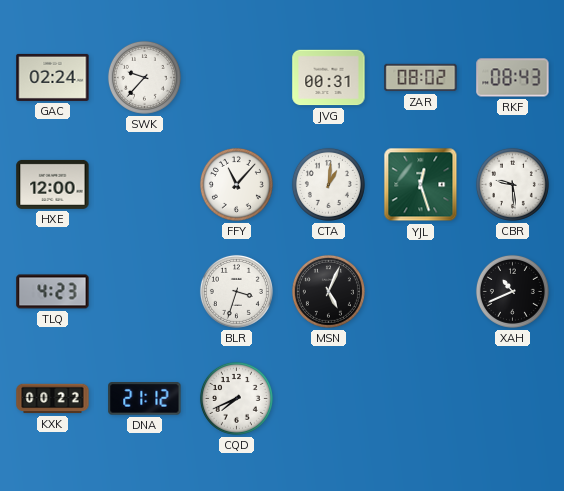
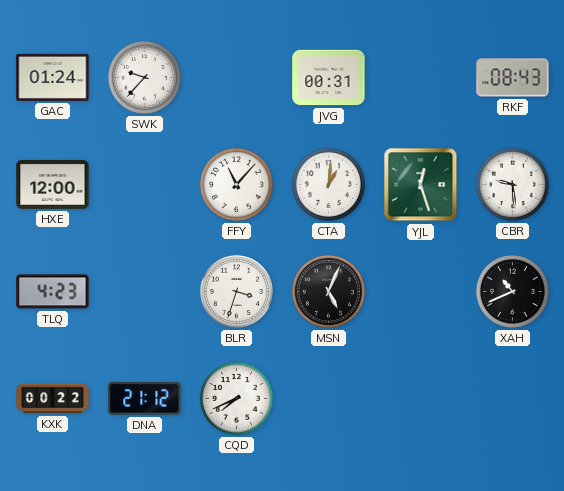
GAC: 02:24 -> 01:24
ZAR: 08:02 -> none
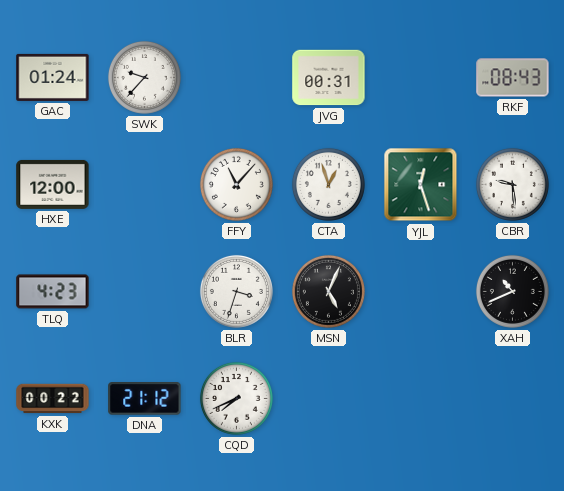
CTA: 1:01 -> 12:57
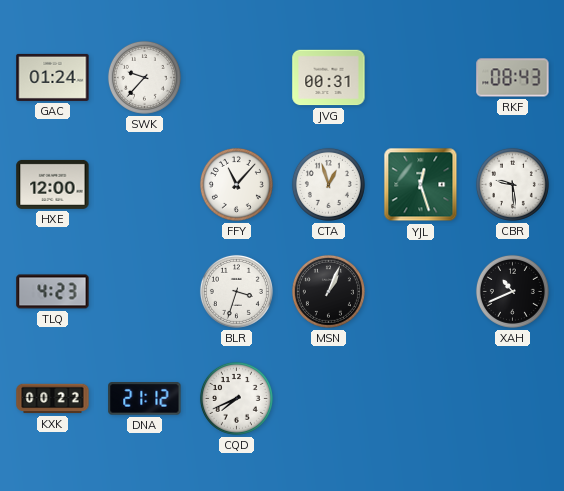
MSN: 5:04 -> 1:04
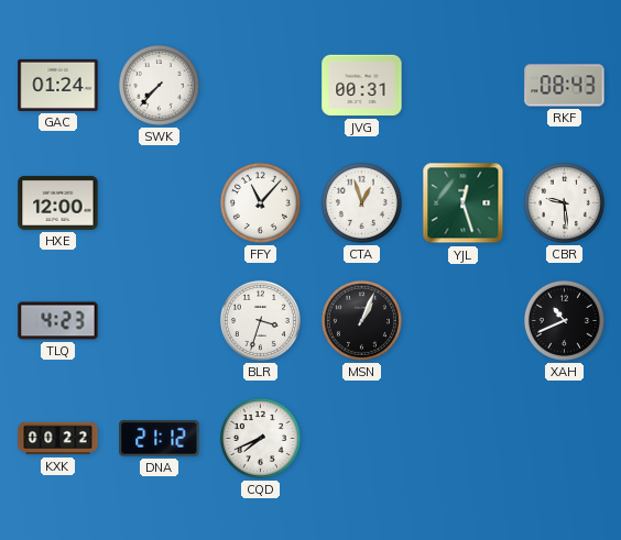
SWK: 9:37 -> 7:37
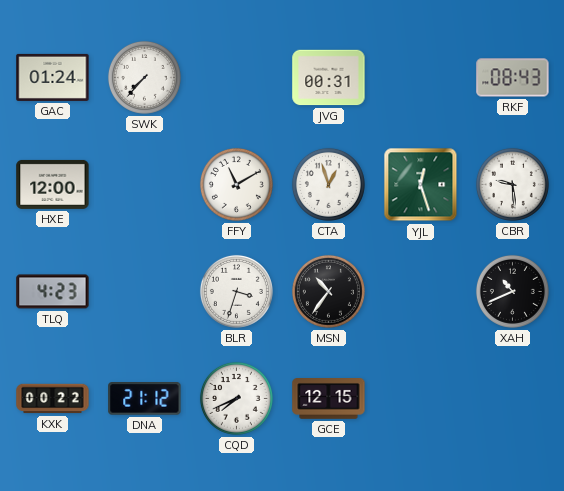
FFY: 11:07 -> 11:10
MSN: 1:04 -> 10:36
GCE: none -> 12:15
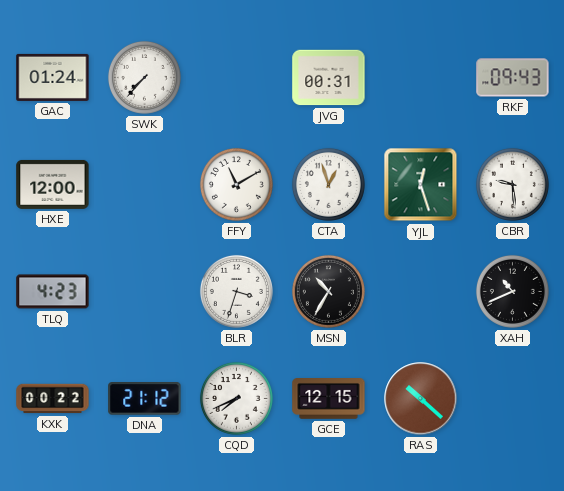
RKF: 08:43 -> 09:43
MSN: 10:36 -> 10:35
RAS: none -> 10:22
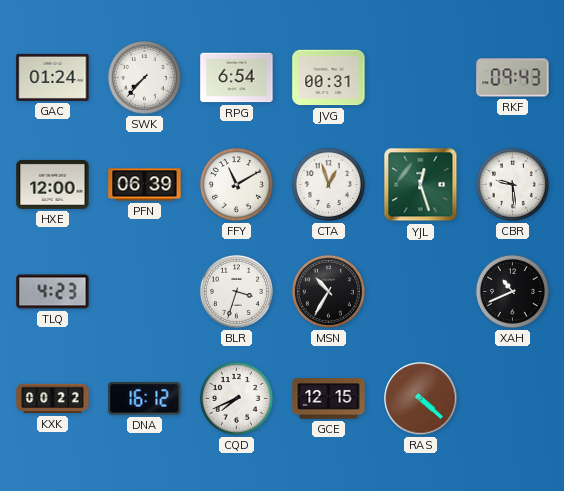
RPG: none -> 6:54
PFN: none -> 06:39
DNA: 21:12 -> 16:12
RAS: 10:22 -> 4:22
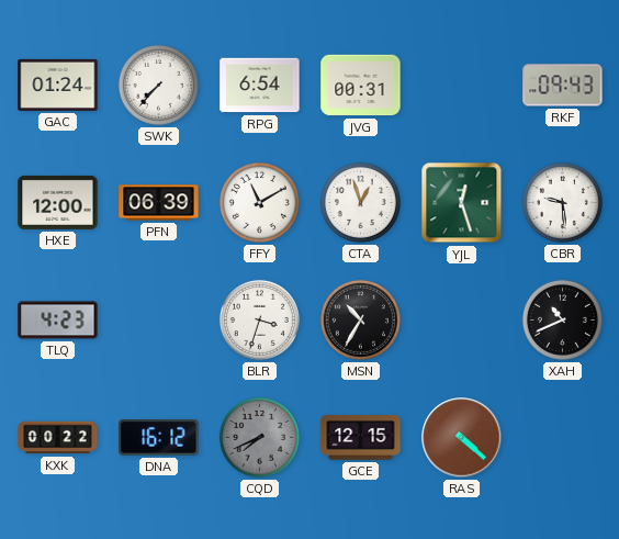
CQD dial: white -> grey
